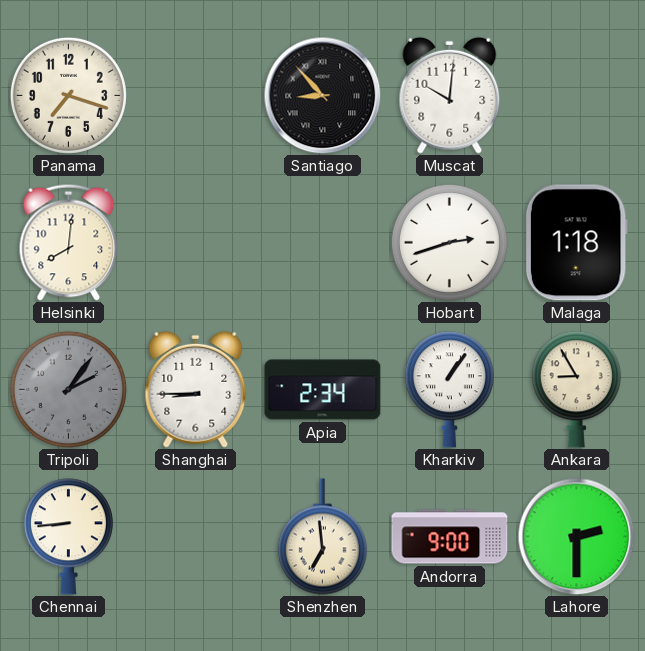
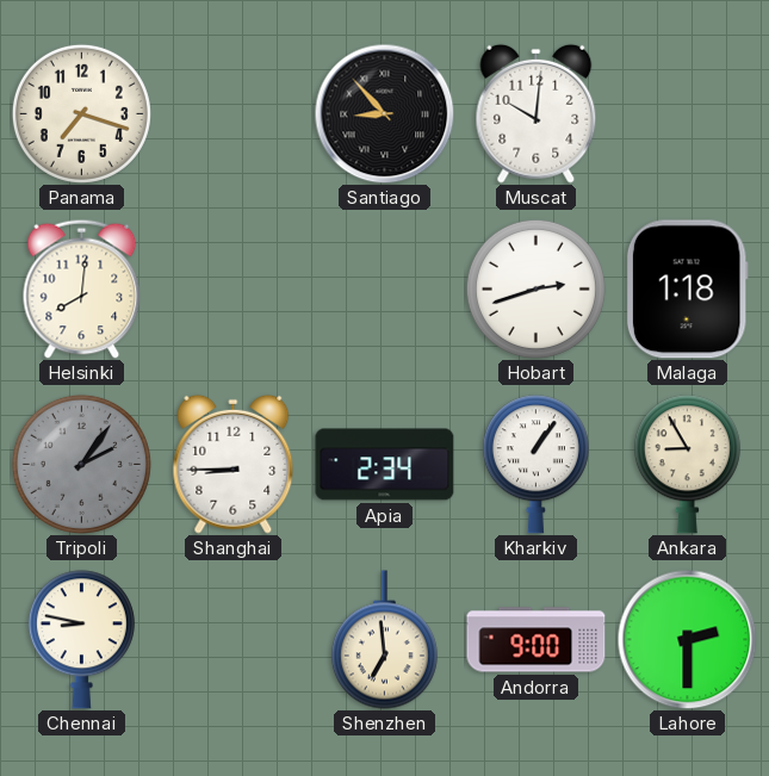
Chennai: 8:44 -> 8:47
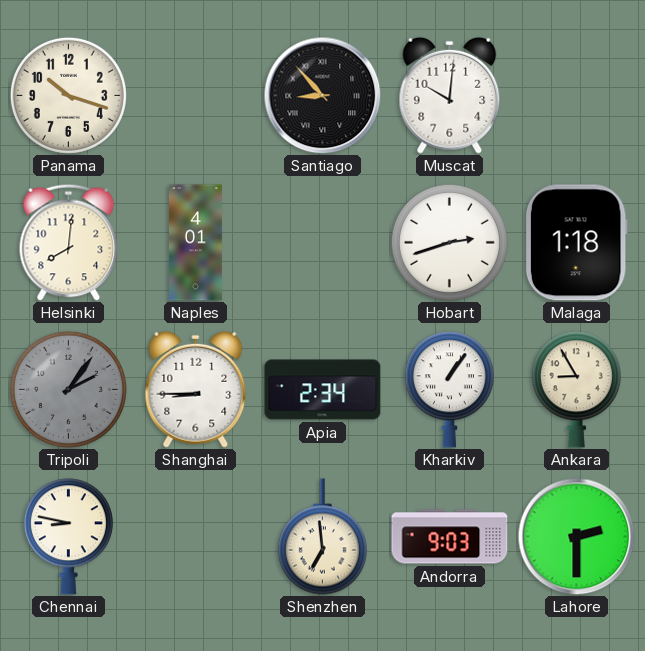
Panama: 7:18 -> 10:18
Naples: none -> 4:01
Andorra: 9:00 -> 9:03
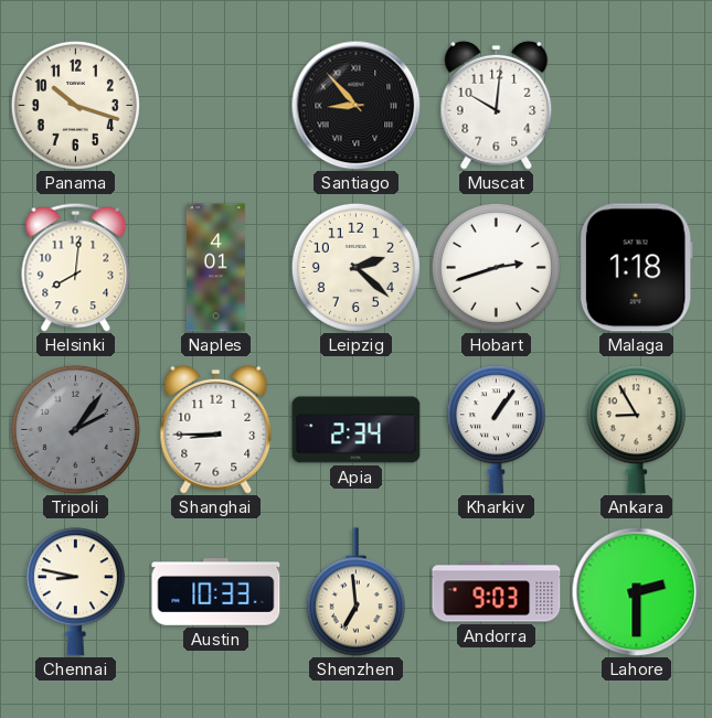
Leipzig: none -> 2:22
Austin: none -> 10:33
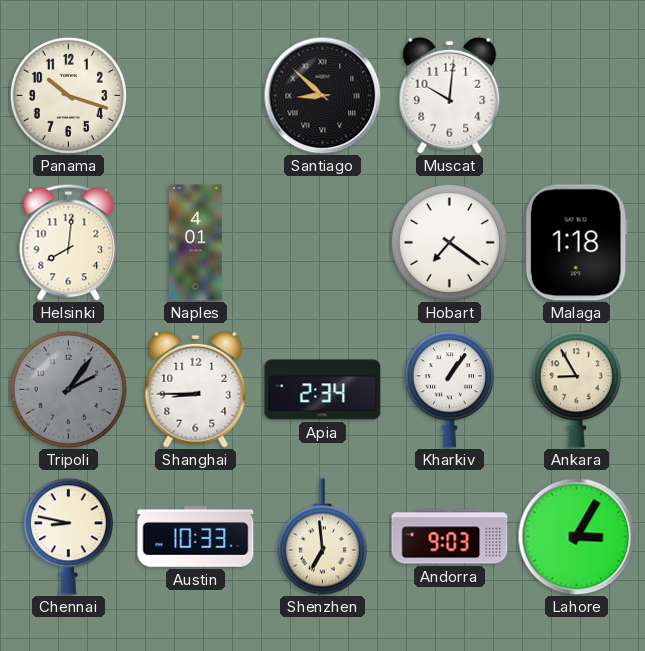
Santiago: 8:53 -> 8:52
Leipzig: 2:22 -> none
Hobart: 2:42 -> 7:21
Lahore: 2:30 -> 3:05
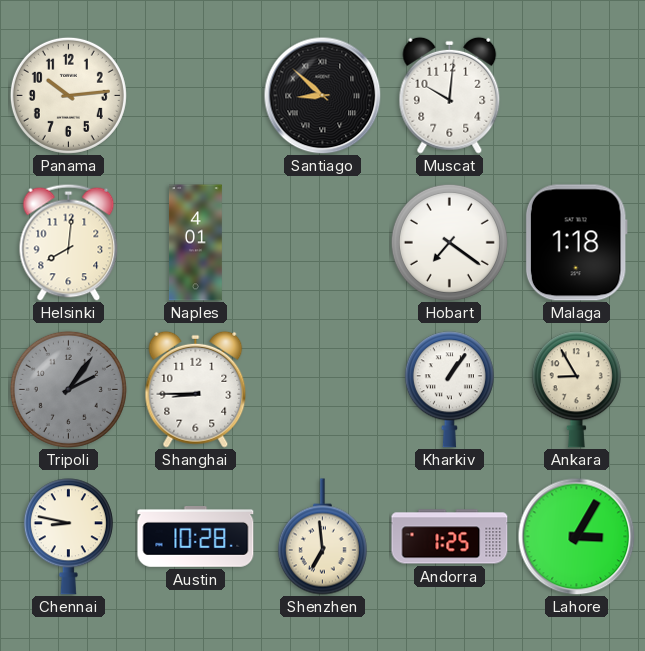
Panama: 10:18 -> 10:14
Apia: 2:34 -> none
Austin: 10:33 -> 10:28
Andorra: 9:03 -> 1:25
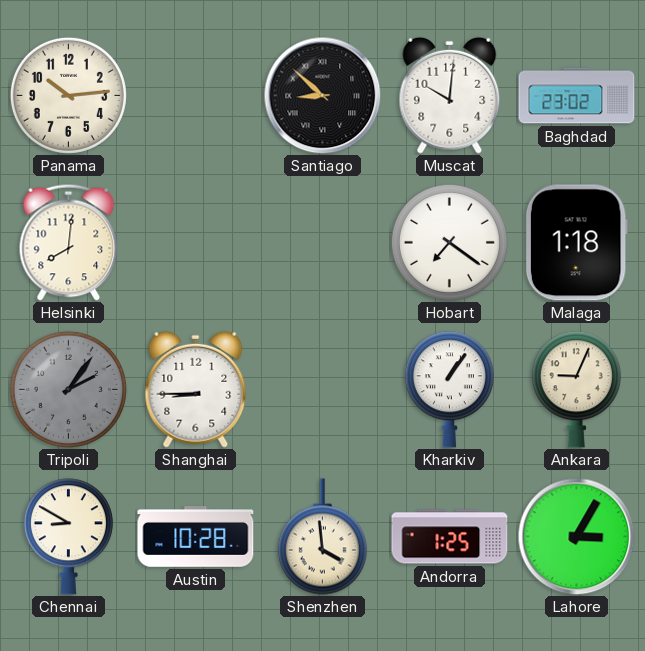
Baghdad: none -> 23:02
Naples: 4:01 -> none
Ankara: 8:55 -> 9:04
Chennai: 8:47 -> 8:50
Shenzhen: 6:59 -> 3:59
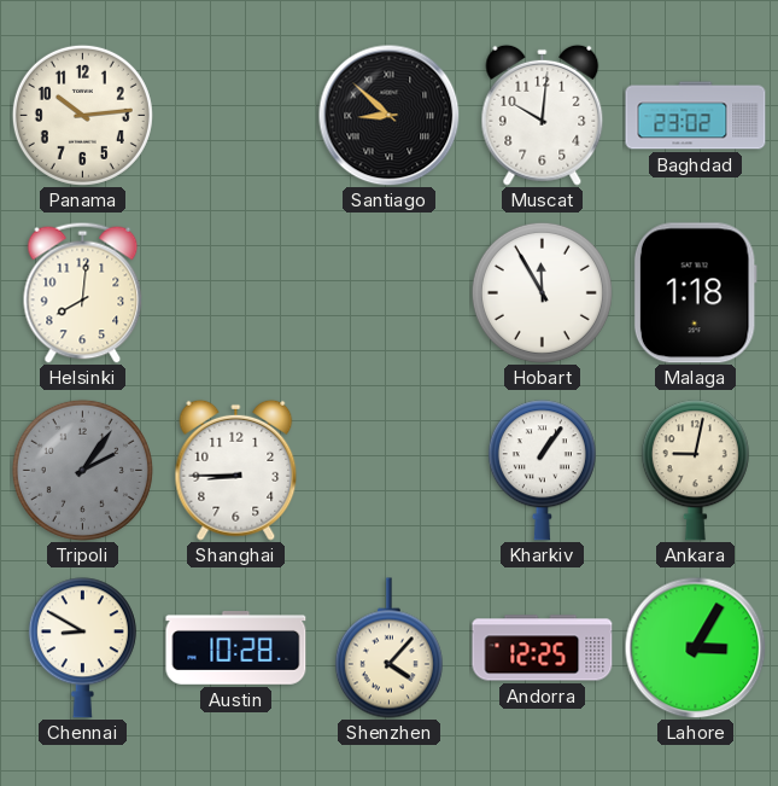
Hobart: 7:21 -> 11:55
Ankara: 9:04 -> 9:02
Shenzhen: 3:59 -> 4:07
Andorra: 1:25 -> 12:25
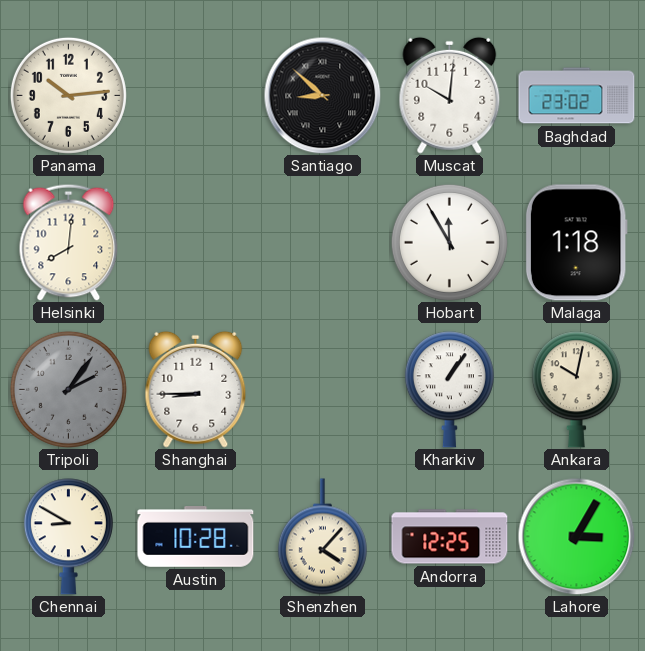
Ankara: 9:02 -> 10:02
